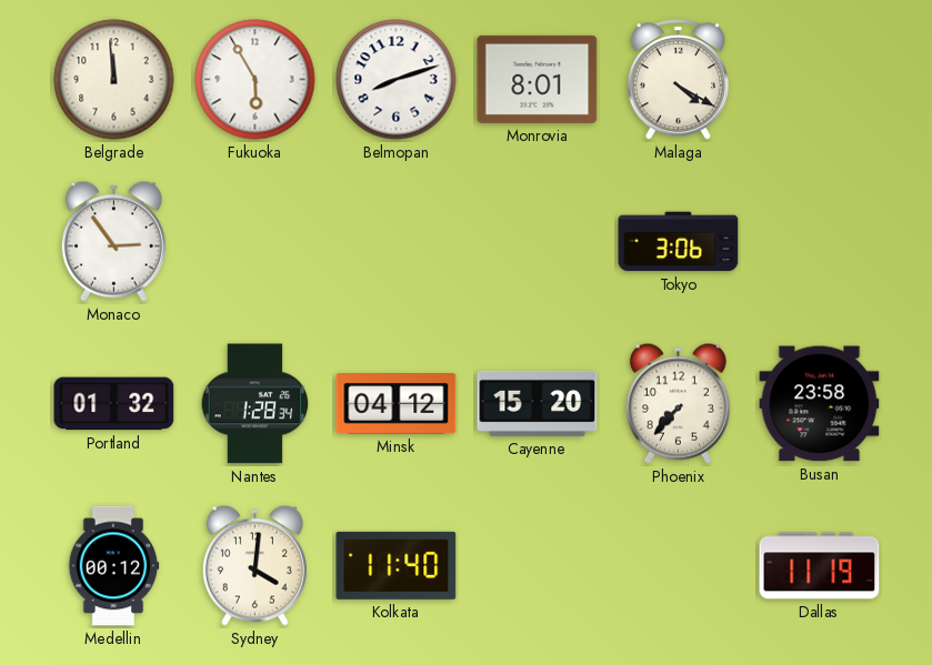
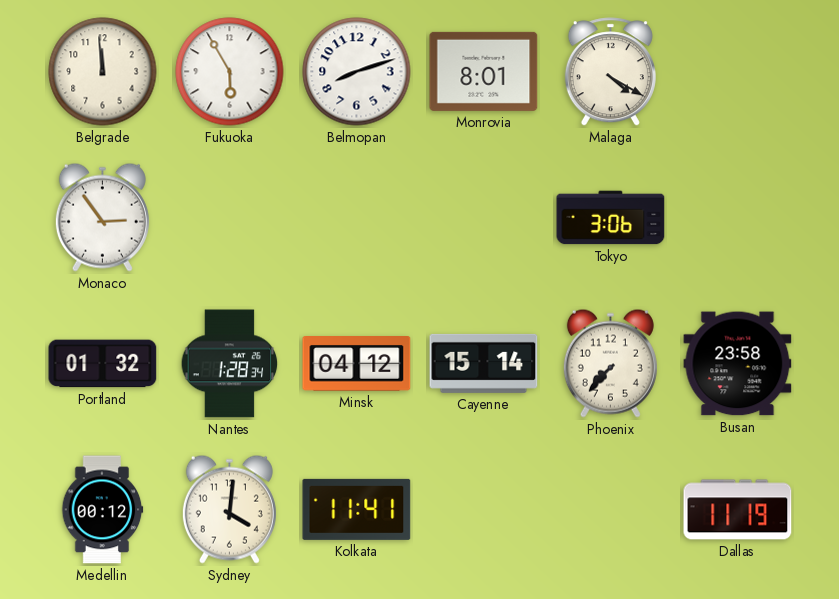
Cayenne: 15:20 -> 15:14
Kolkata: 11:40 -> 11:41
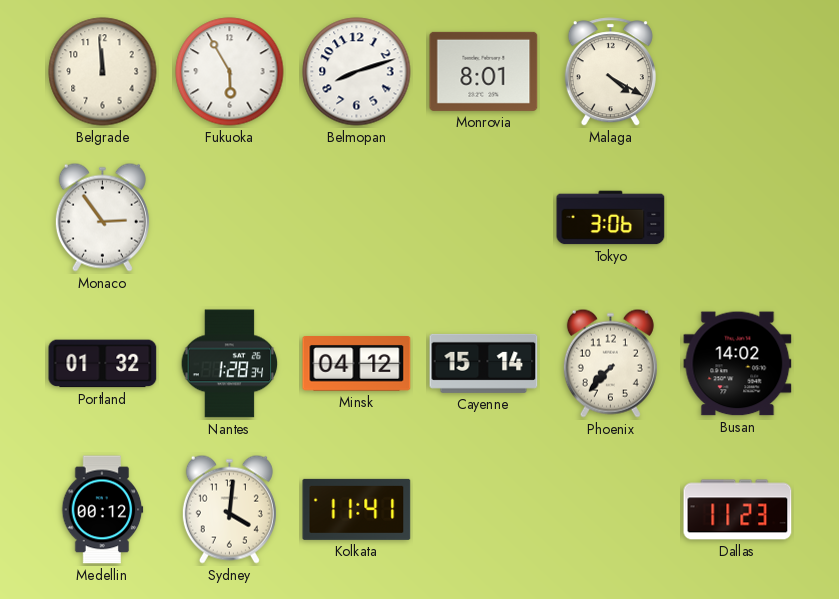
Busan: 23:58 -> 14:02
Dallas: 11:19 -> 11:23
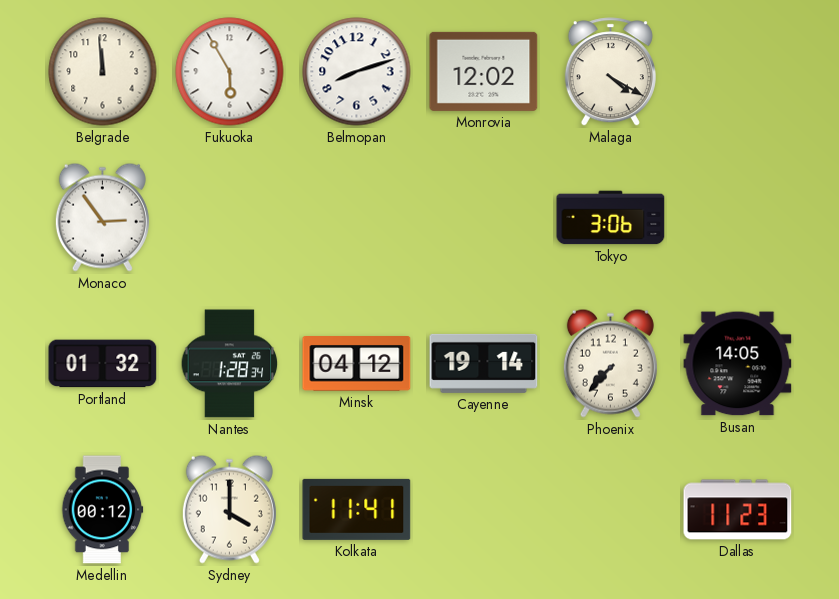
Monrovia: 8:01 -> 12:02
Cayenne: 15:14 -> 19:14
Busan: 14:02 -> 14:05
Sydney: 4:01 -> 4:00
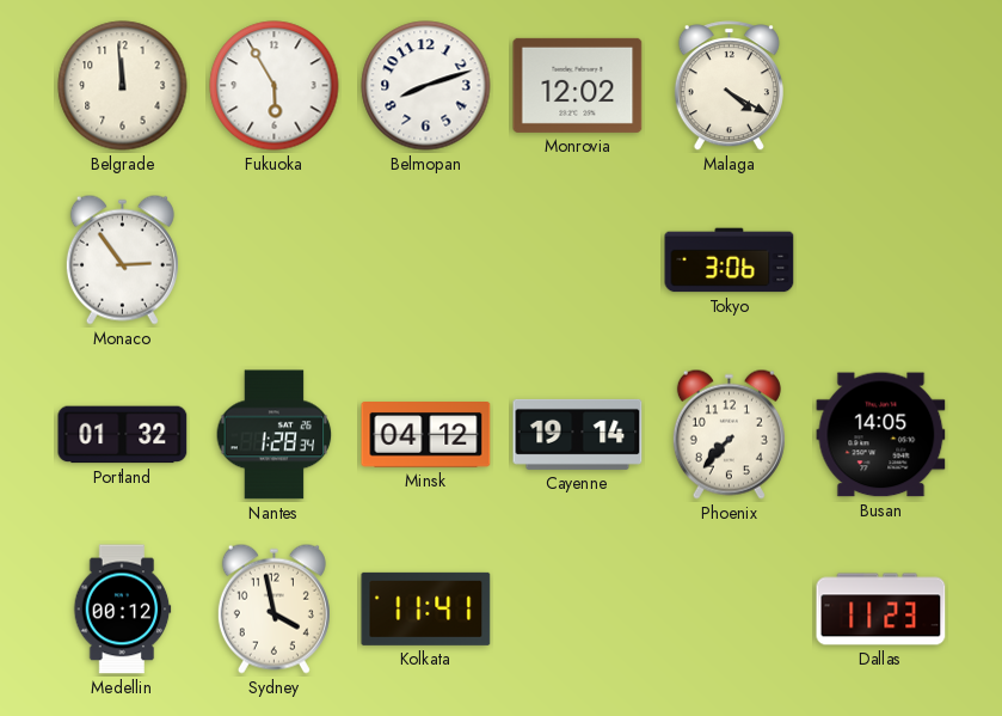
Sydney: 4:00 -> 3:58
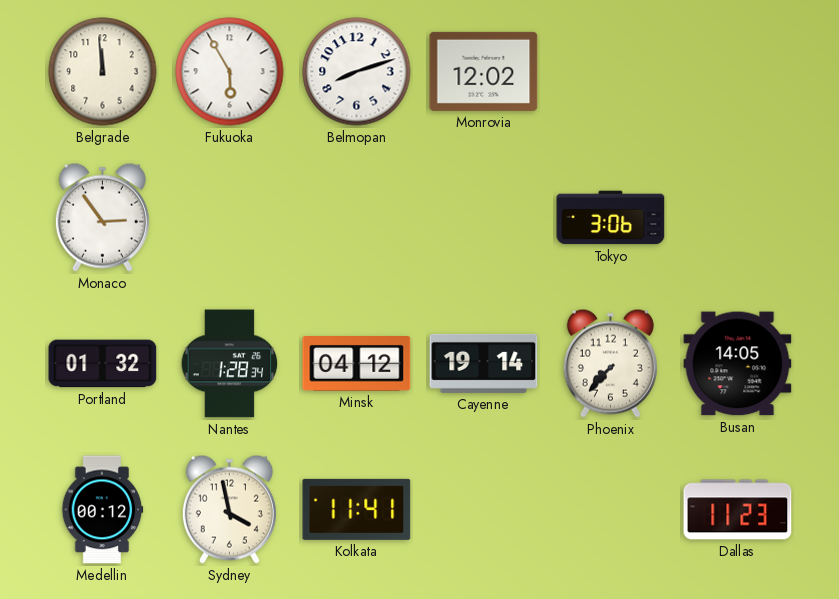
Malaga: 4:20 -> none
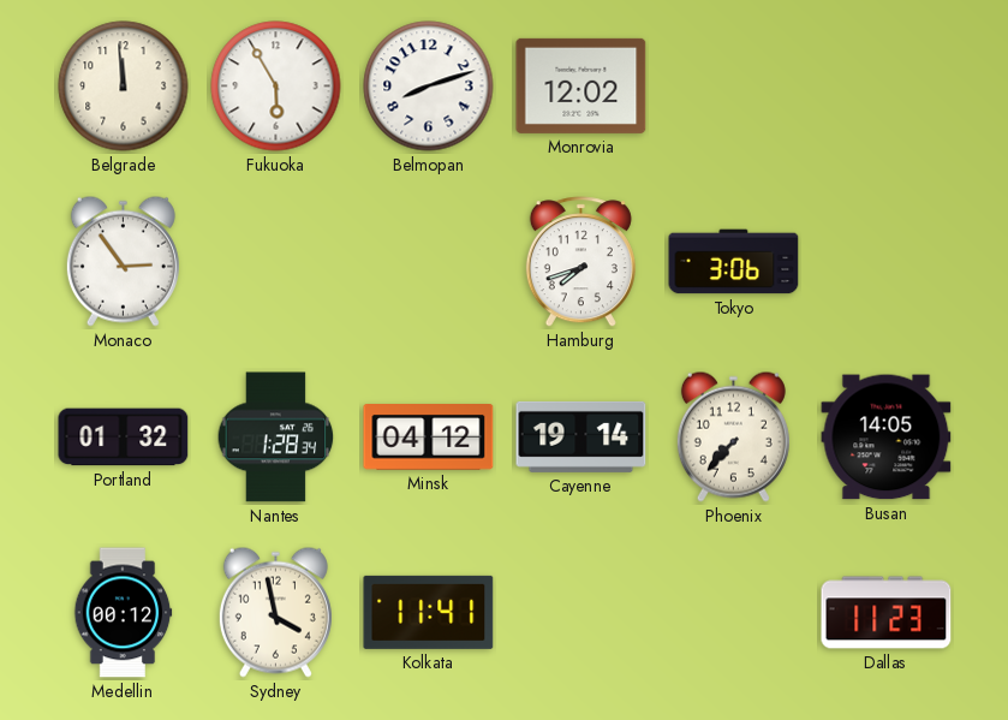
Hamburg: none -> 7:42
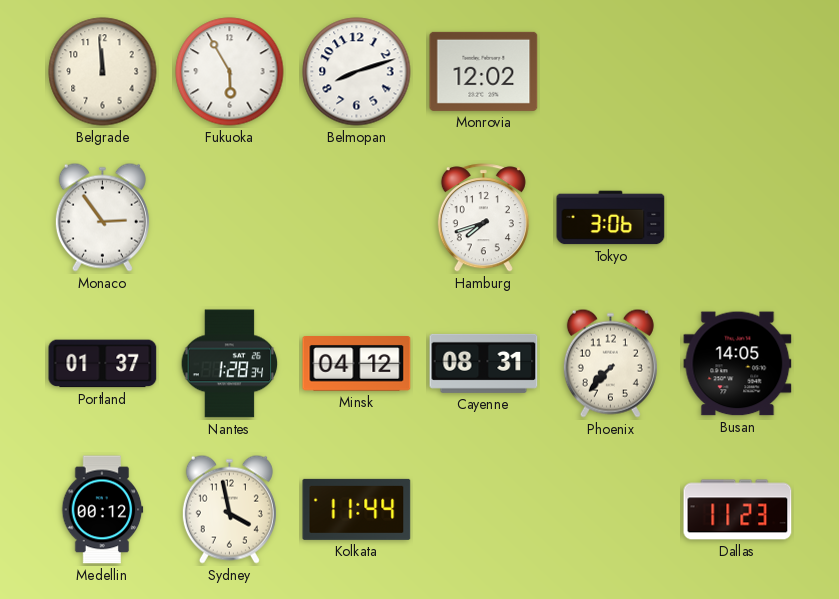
Portland: 01:32 -> 01:37
Cayenne: 19:14 -> 08:31
Kolkata: 11:41 -> 11:44
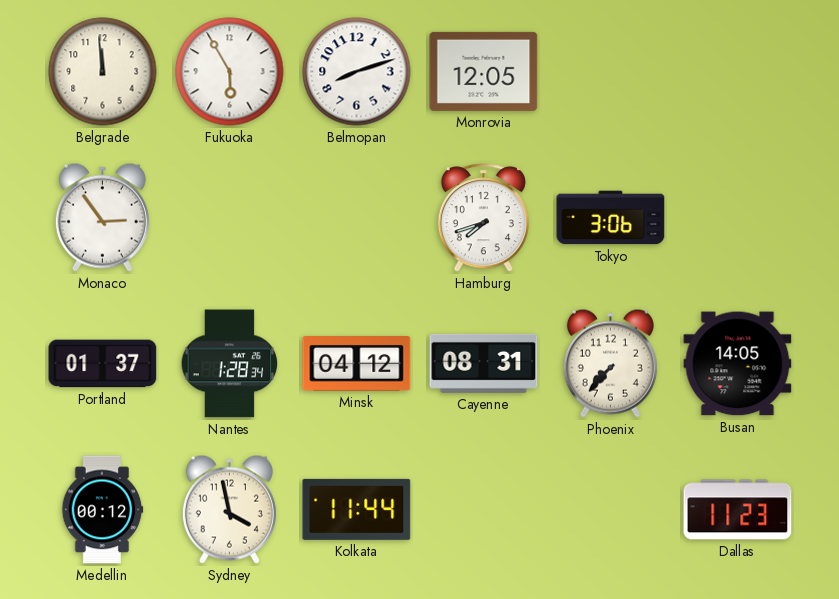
Monrovia: 12:02 -> 12:05
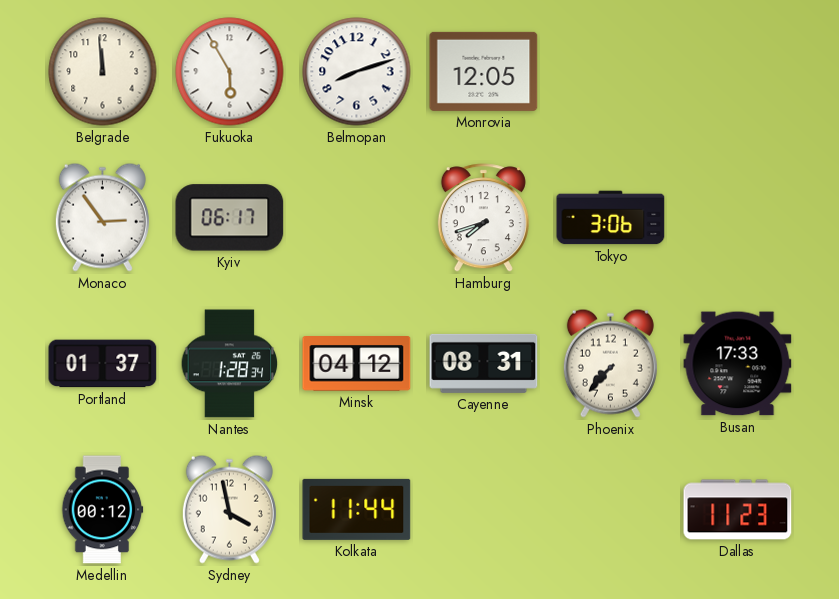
Kyiv: none -> 06:17
Busan: 14:05 -> 17:33
